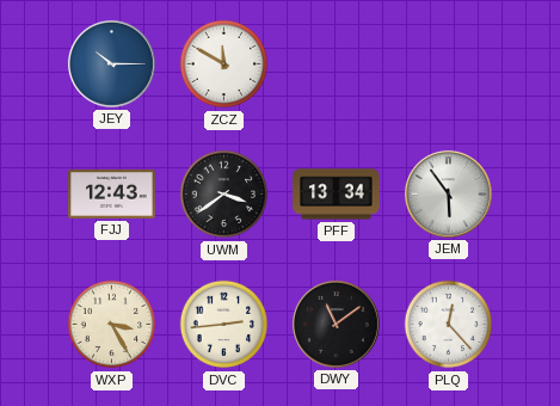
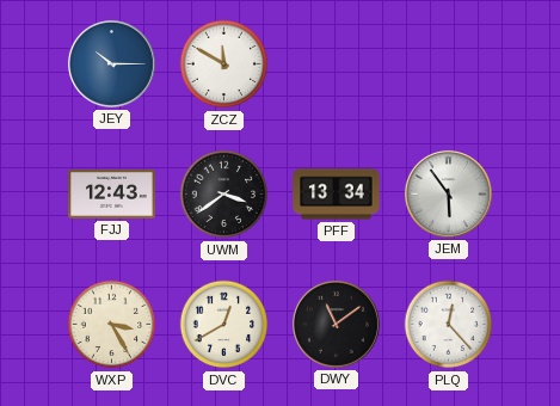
DVC: 2:44 -> 12:40
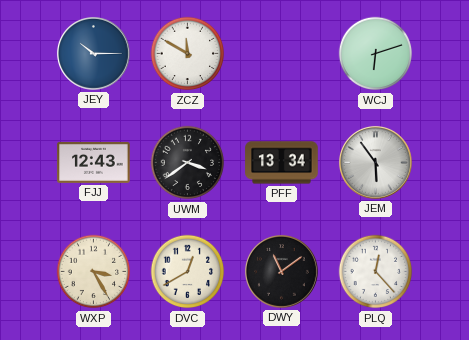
WCJ: none -> 6:12
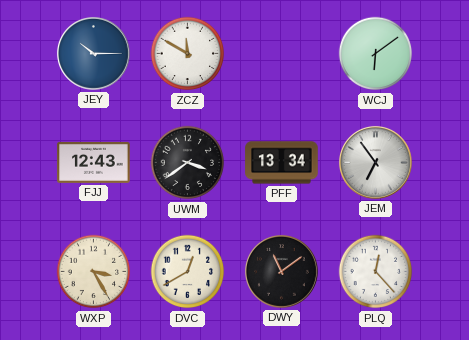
WCJ: 6:12 -> 6:09
JEM: 5:54 -> 6:54
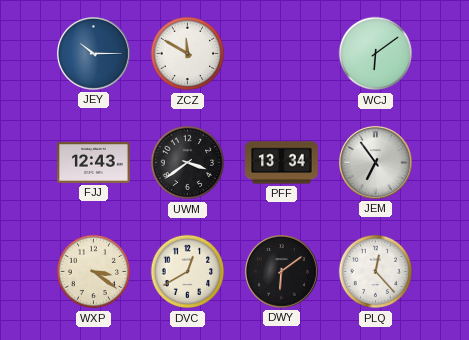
WXP: 3:25 -> 3:21
DWY: 11:09 -> 6:09
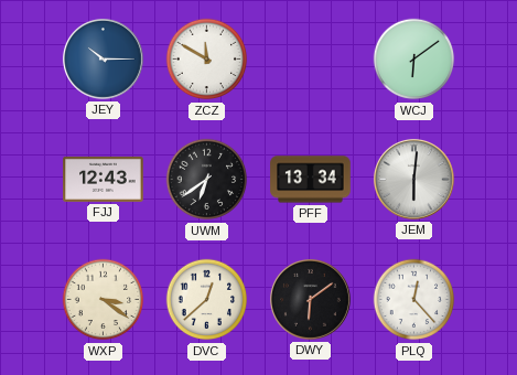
UWM: 3:39 -> 6:39
JEM: 6:54 -> 6:01
DVC: 12:40 -> 12:38
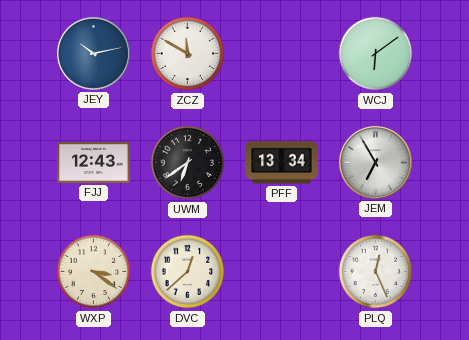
JEY: 10:15 -> 10:13
JEM: 6:01 -> 6:55
DWY: 6:09 -> none
PLQ: 12:23 -> 12:26
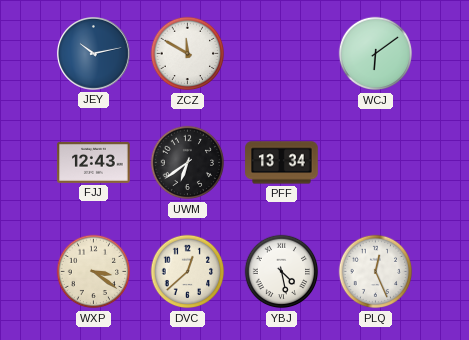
JEM: 6:55 -> none
YBJ: none -> 4:28
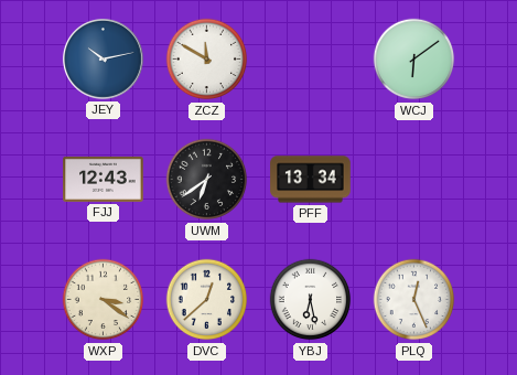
YBJ: 4:28 -> 6:28
